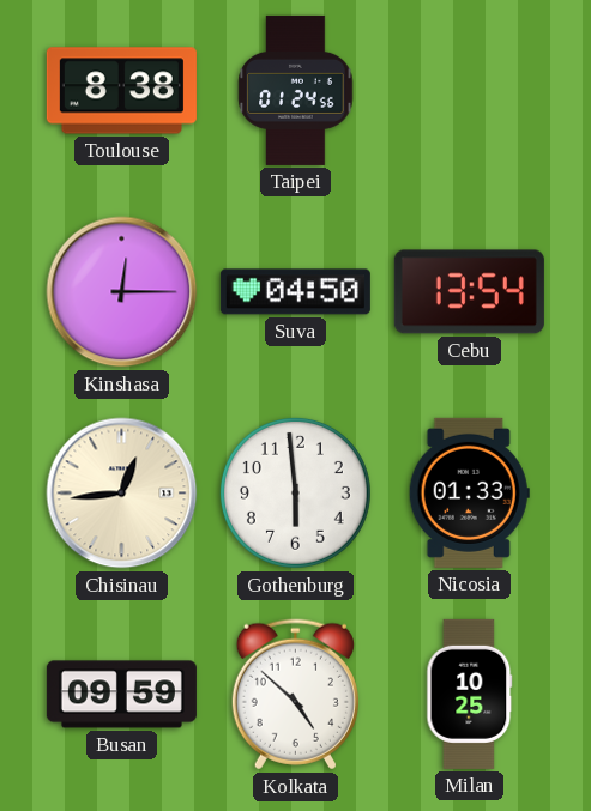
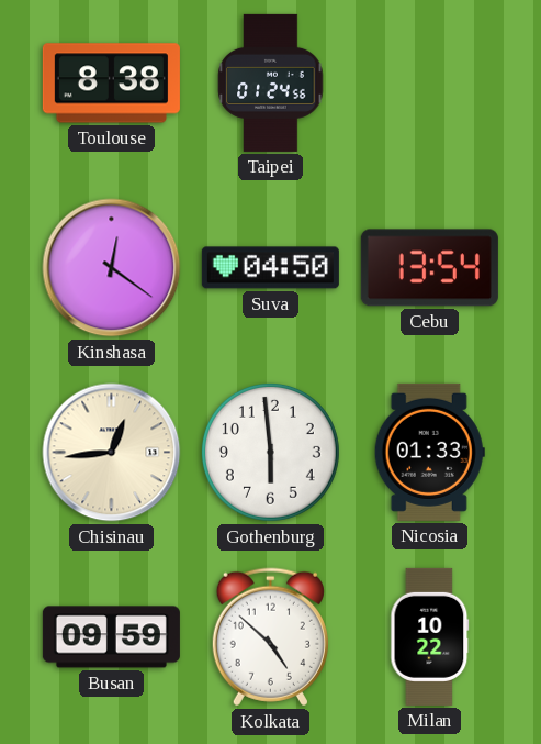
Kinshasa: 12:15 -> 12:21
Milan: 10:25 -> 10:22
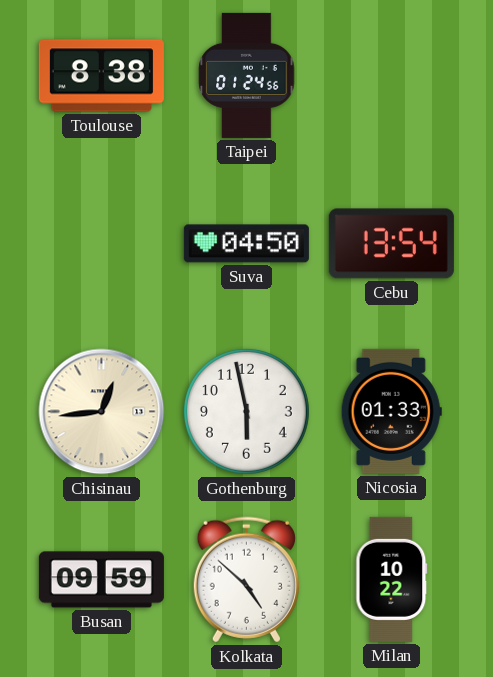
Kinshasa: 12:21 -> none
Gothenburg: 5:59 -> 5:58
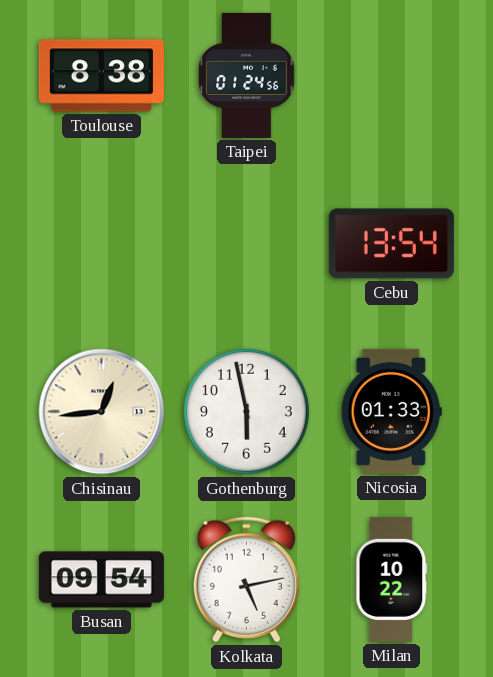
Suva: 04:50 -> none
Busan: 09:59 -> 09:54
Kolkata: 4:52 -> 5:13
